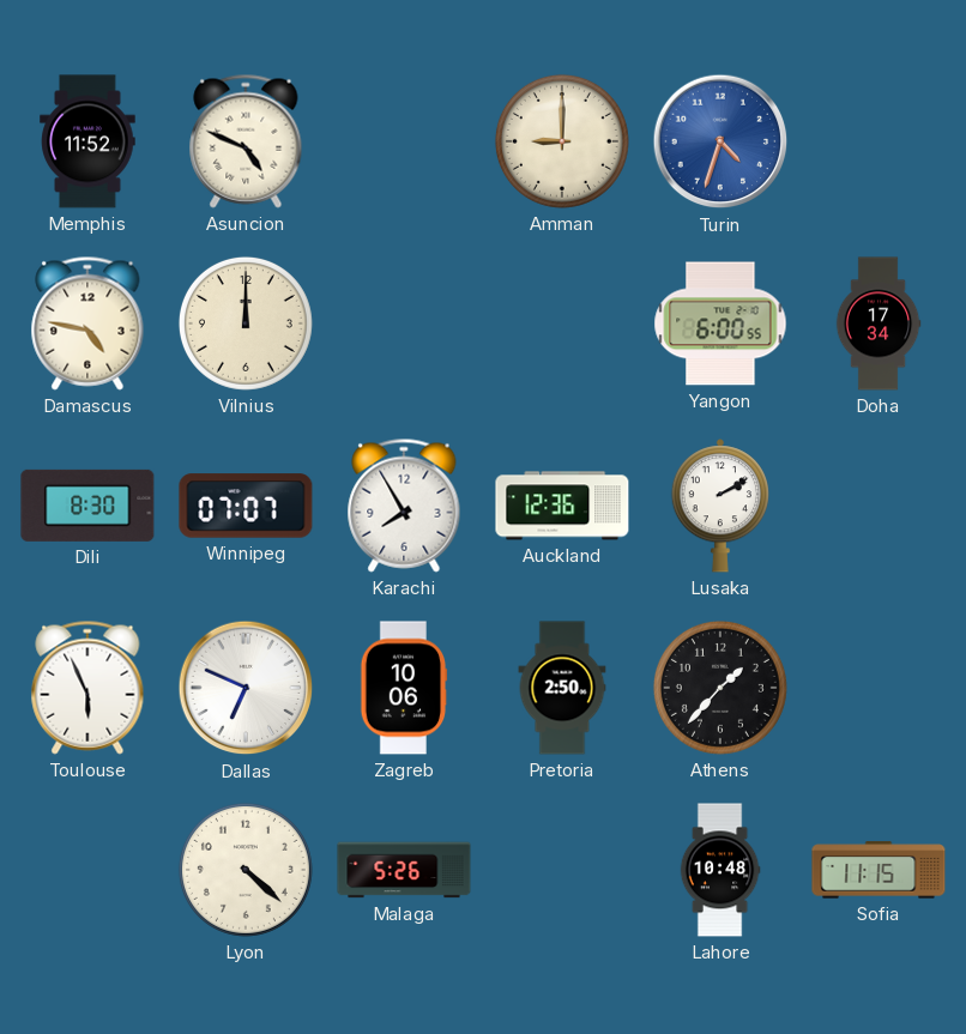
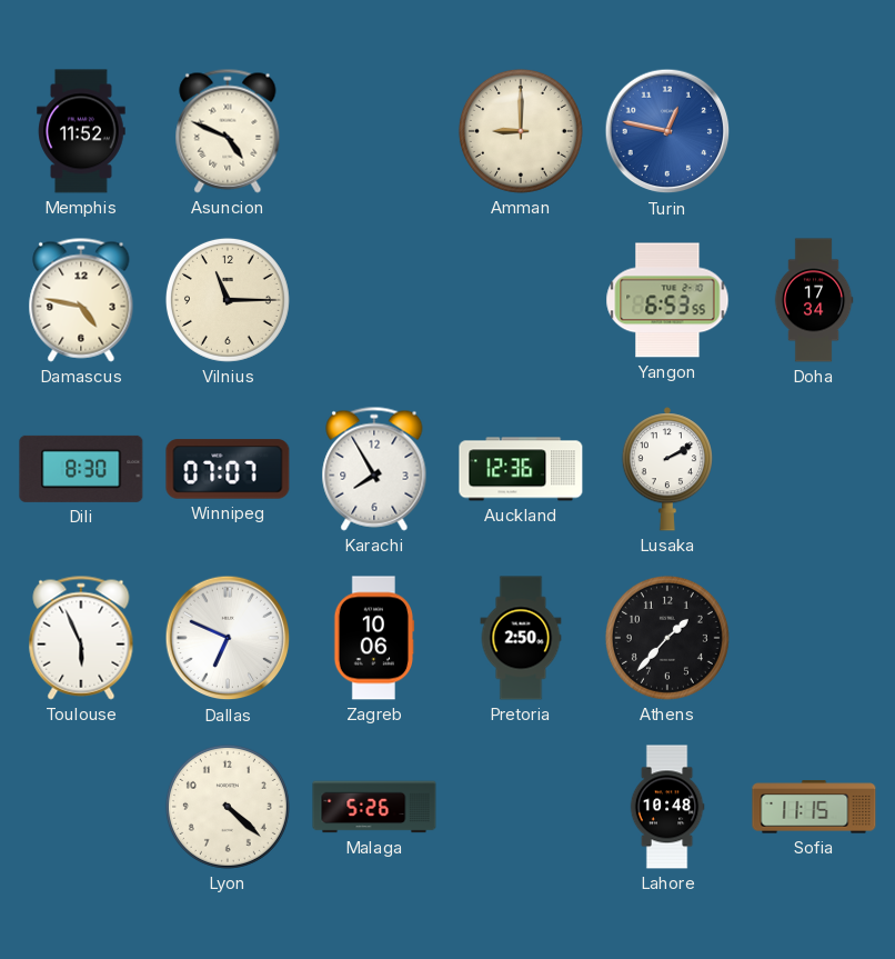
Turin: 4:33 -> 12:47
Vilnius: 12:00 -> 11:15
Yangon: 6:00 -> 6:53
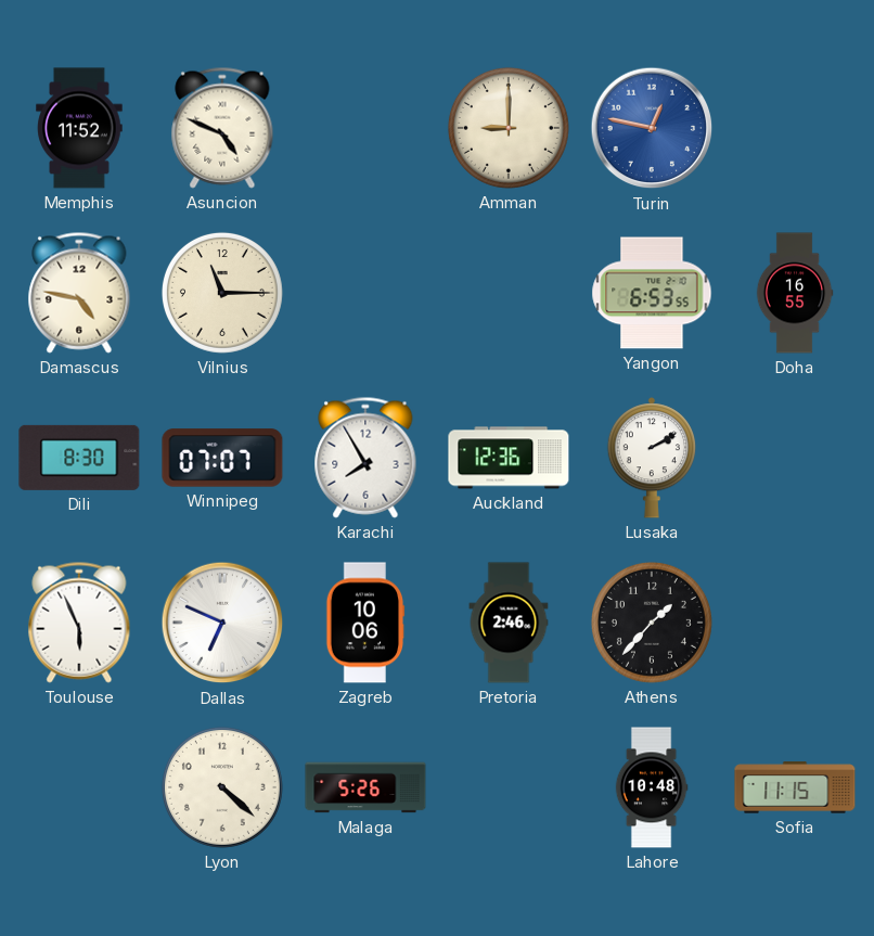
Doha: 17:34 -> 16:55
Pretoria: 2:50 -> 2:46
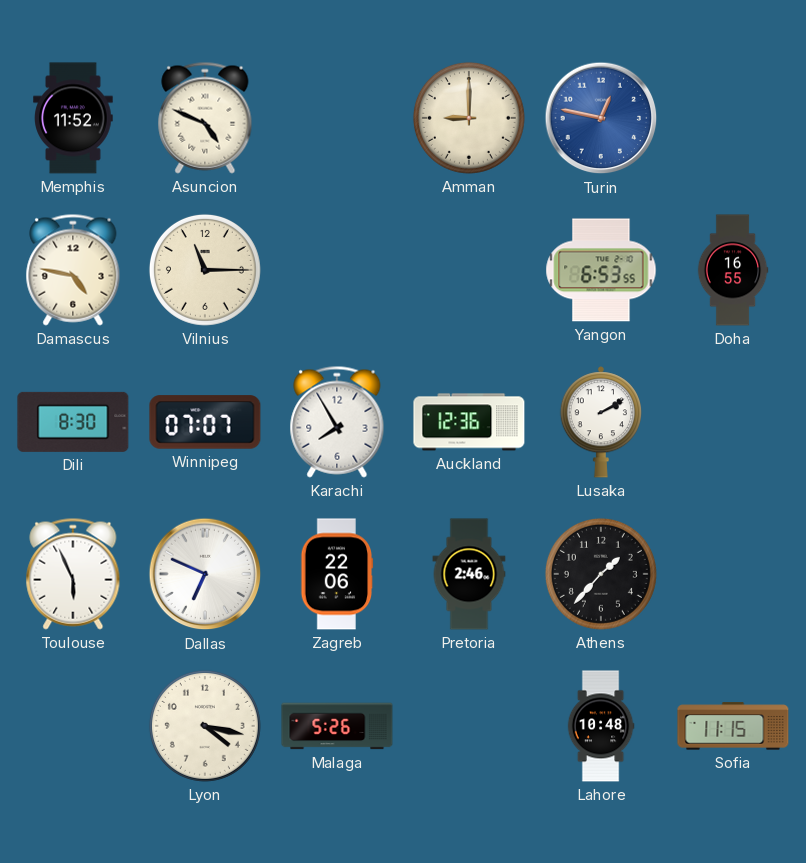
Zagreb: 10:06 -> 22:06
Lyon: 4:22 -> 4:17
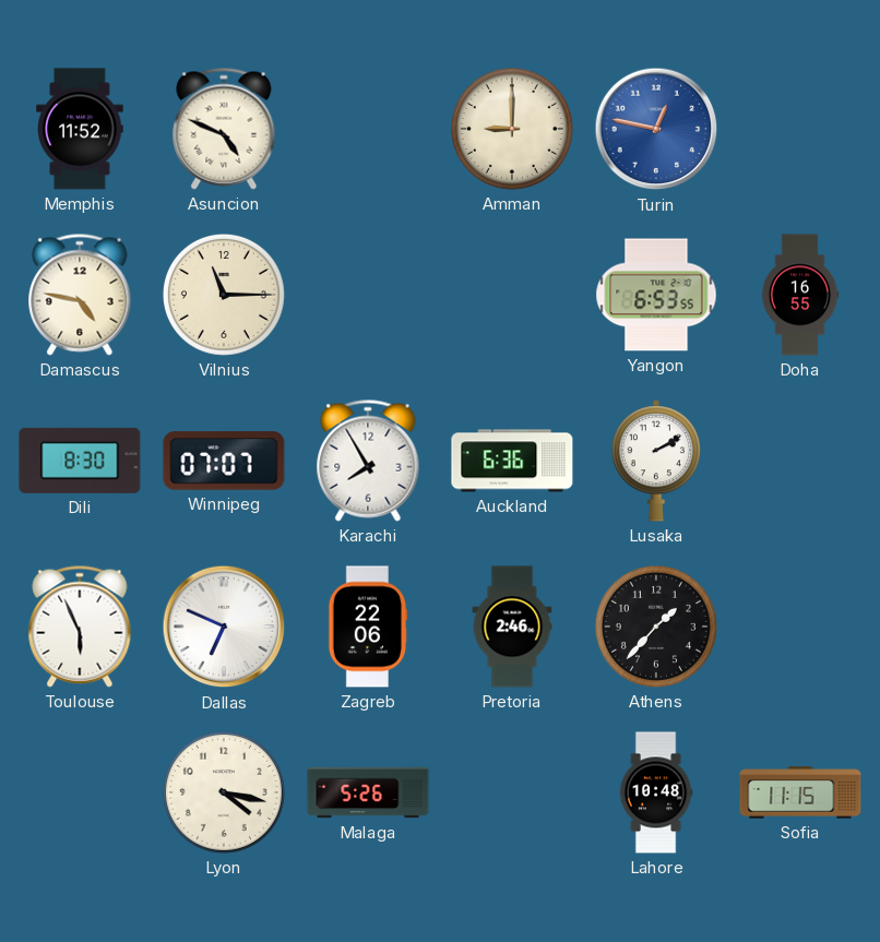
Auckland: 12:36 -> 6:36
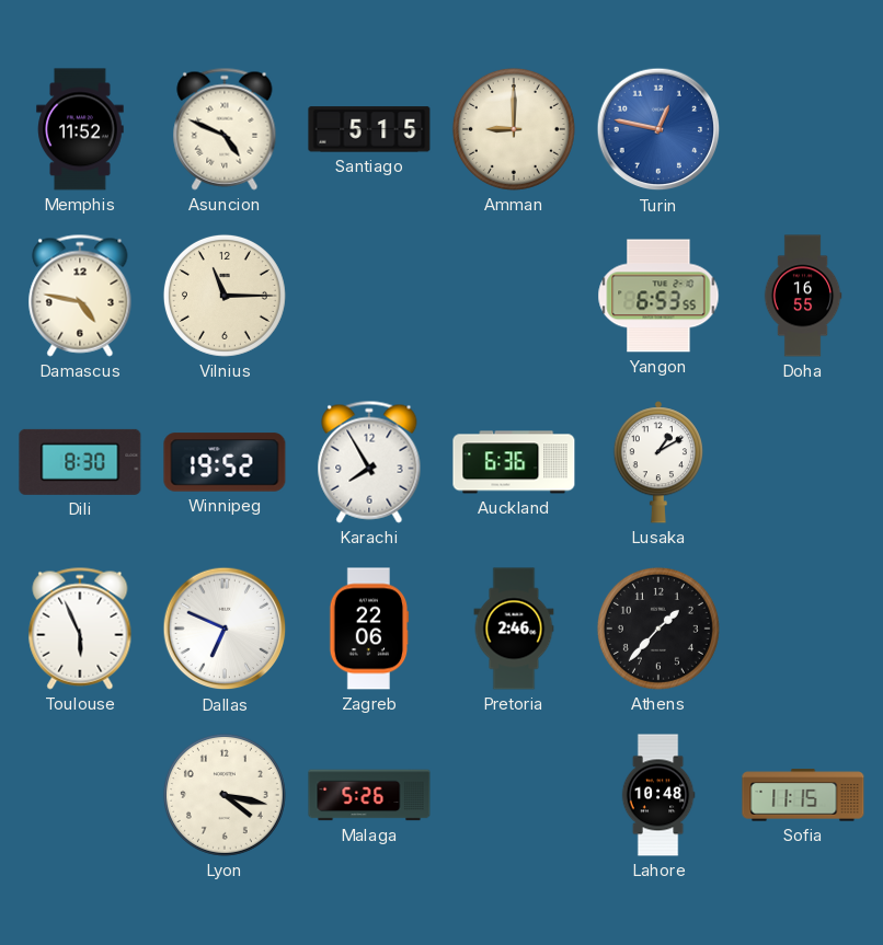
Santiago: none -> 5:15
Winnipeg: 07:07 -> 19:52
Lusaka: 2:10 -> 1:10
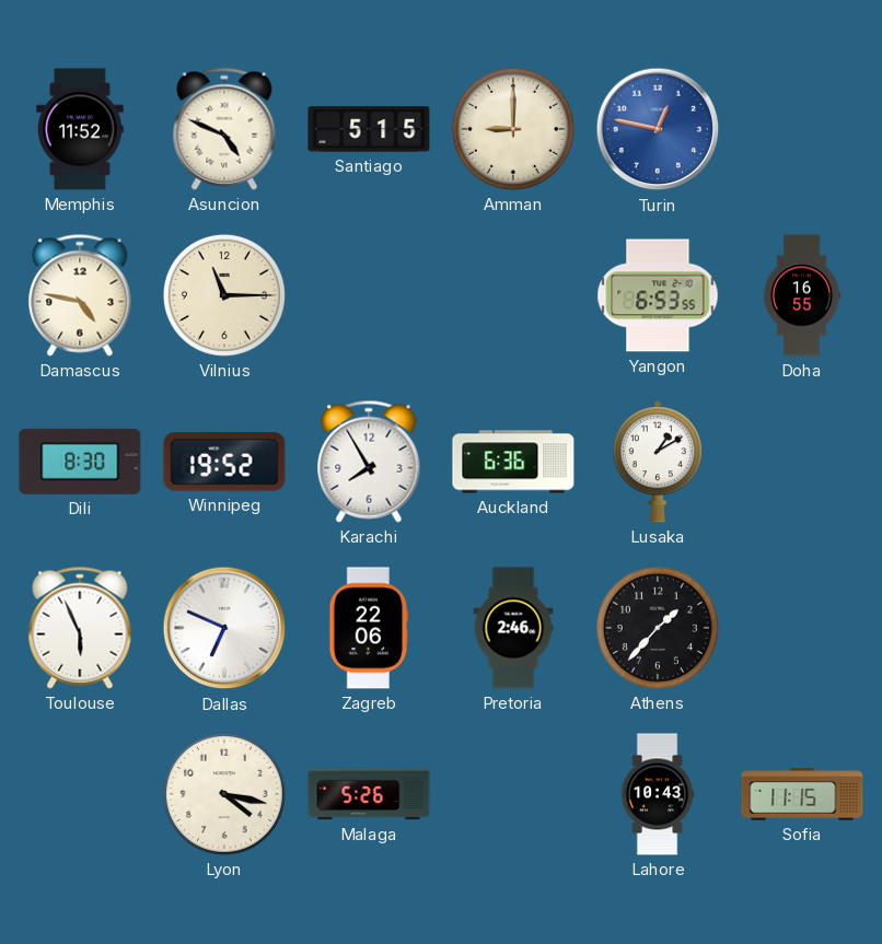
Lahore: 10:48 -> 10:43
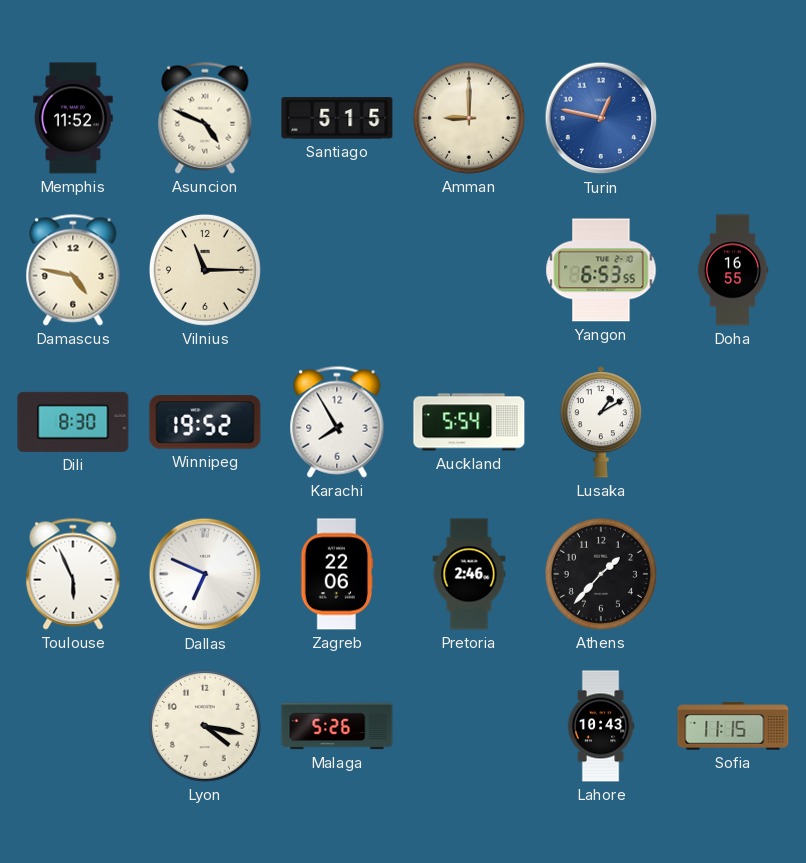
Auckland: 6:36 -> 5:54
